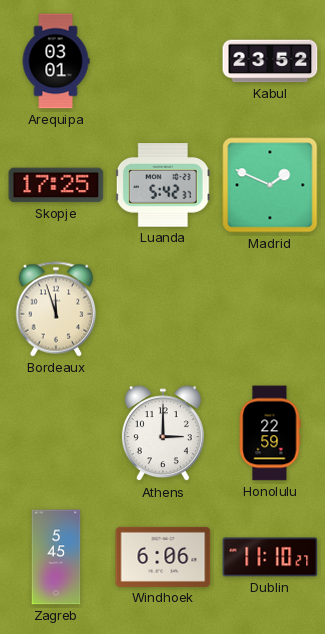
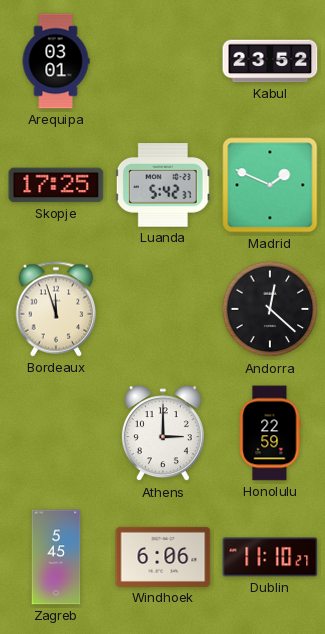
Andorra: none -> 12:22
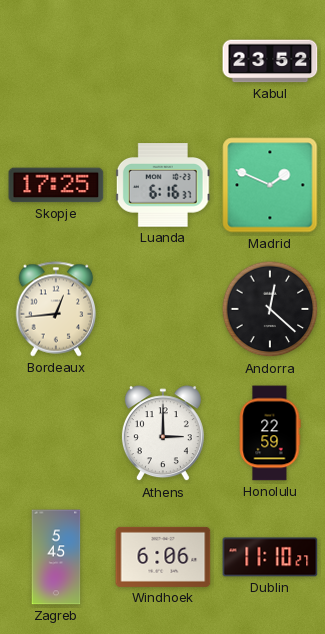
Arequipa: 03:01 -> none
Luanda: 5:42 -> 6:16
Bordeaux: 11:57 -> 12:44
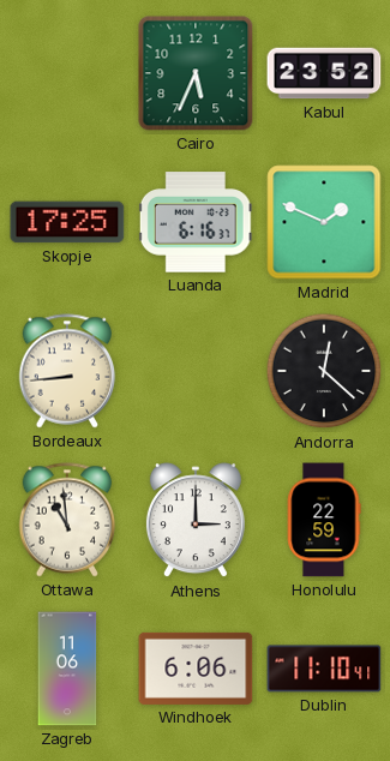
Cairo: none -> 5:34
Bordeaux: 12:44 -> 8:44
Ottawa: none -> 10:59
Zagreb: 5:45 -> 11:06
Dublin: 11:10:27 -> 11:10:41
